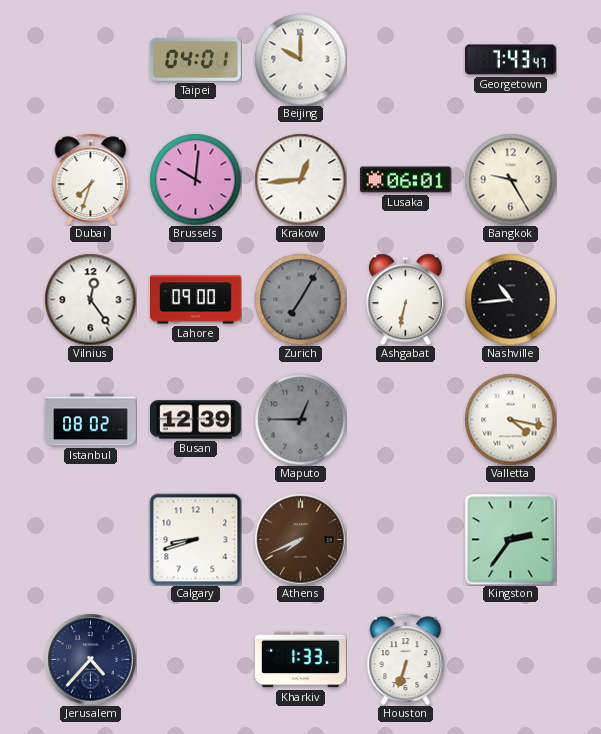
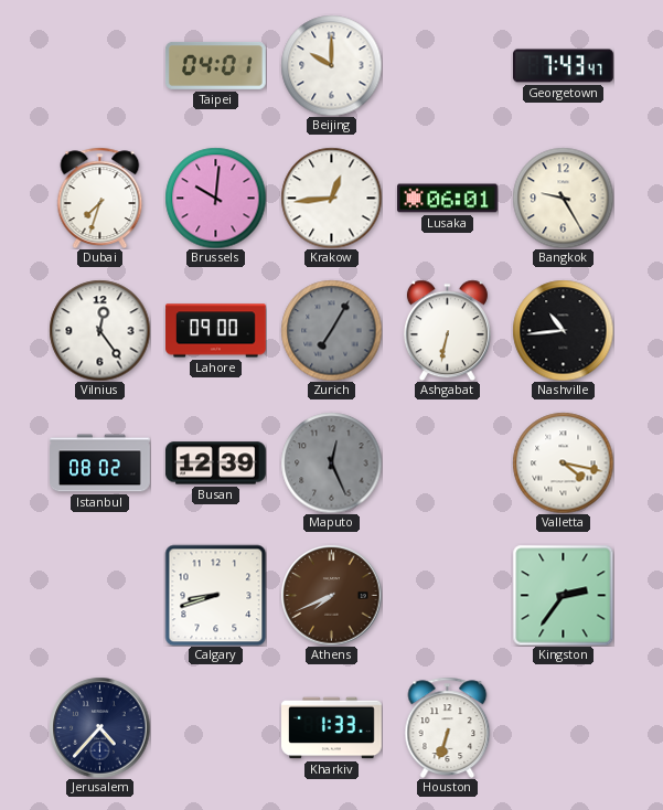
Maputo: 12:45 -> 12:26
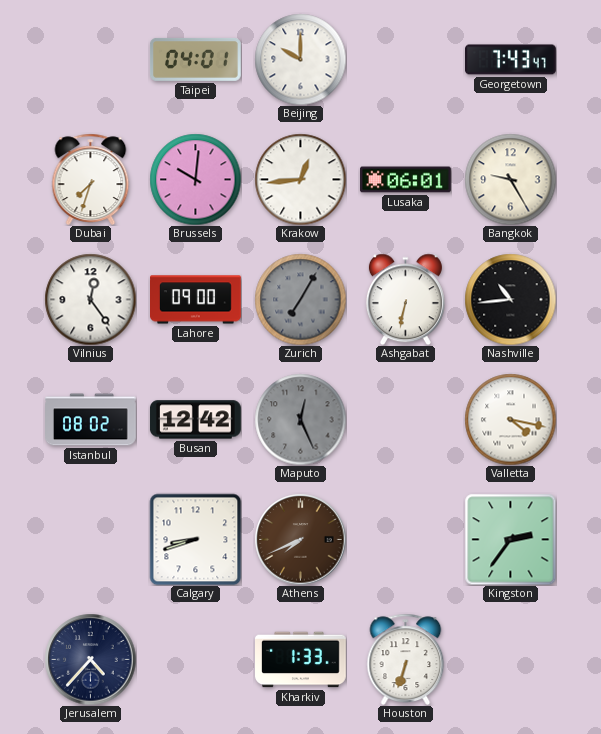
Busan: 12:39 -> 12:42
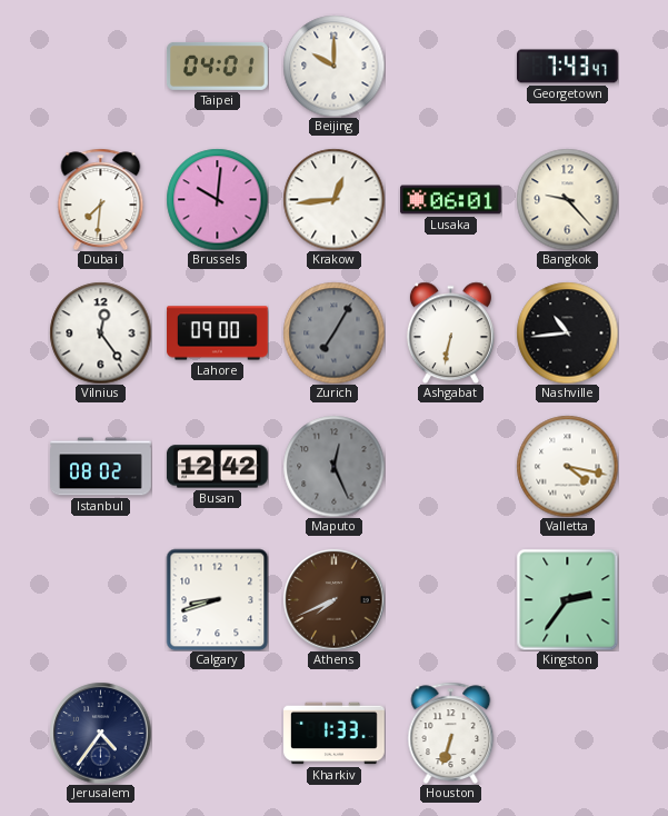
Dubai: 7:33 -> 7:31
Bangkok: 9:25 -> 9:23
Jerusalem: 4:37 -> 4:36
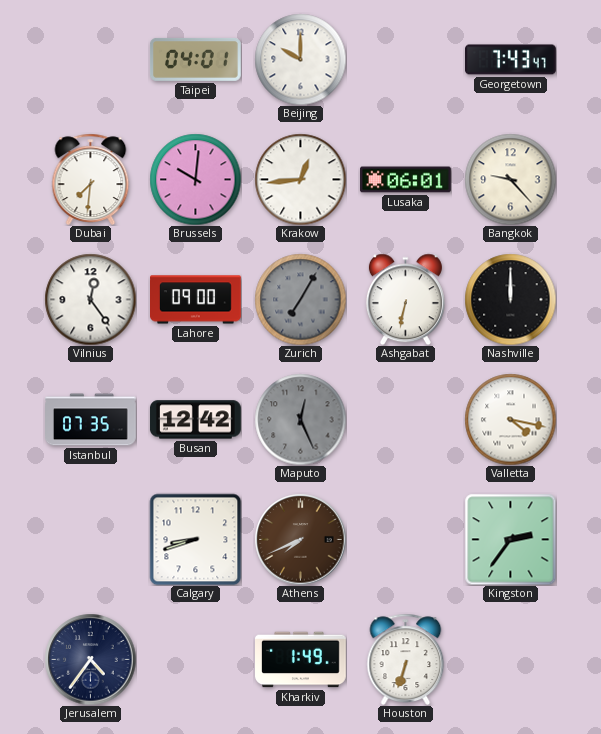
Nashville: 10:44 -> 12:00
Istanbul: 08:02 -> 07:35
Kharkiv: 1:33 -> 1:49
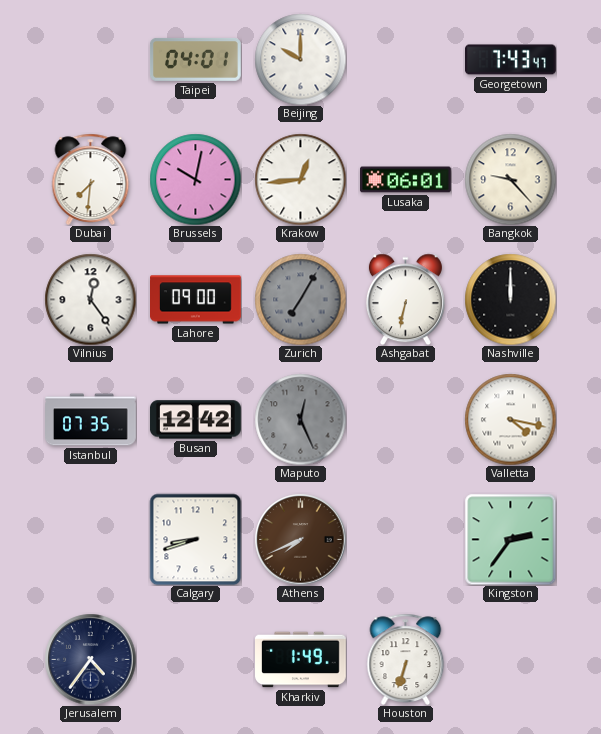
Brussels: 10:01 -> 10:02
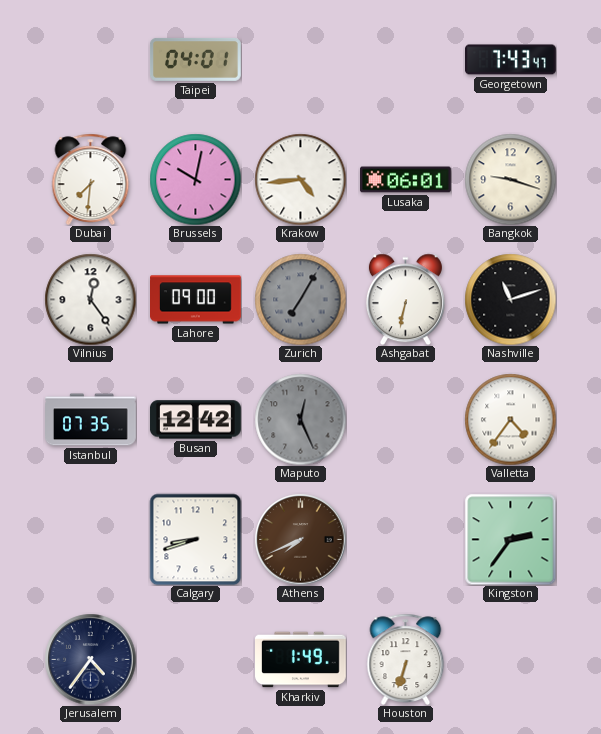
Beijing: 10:00 -> none
Krakow: 12:44 -> 4:44
Bangkok: 9:23 -> 9:18
Nashville: 12:00 -> 11:12
Valletta: 4:17 -> 4:36
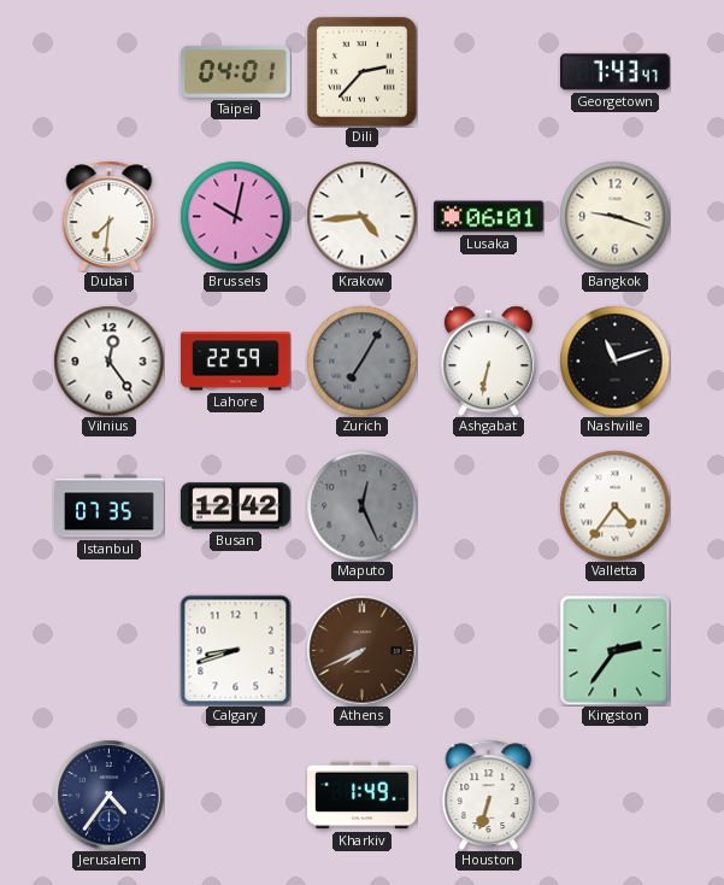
Dili: none -> 2:37
Lahore: 09:00 -> 22:59
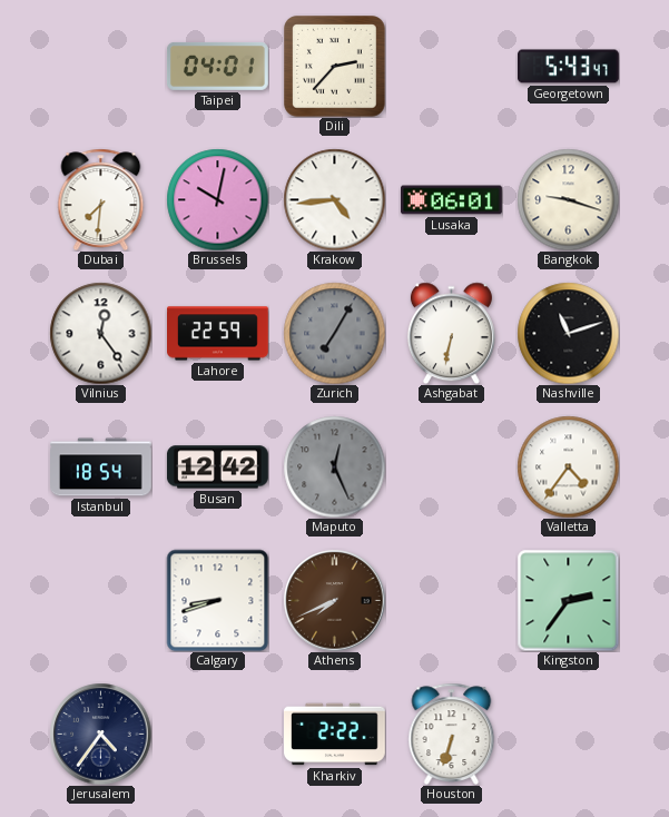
Georgetown: 7:43 -> 5:43
Istanbul: 07:35 -> 18:54
Kharkiv: 1:49 -> 2:22
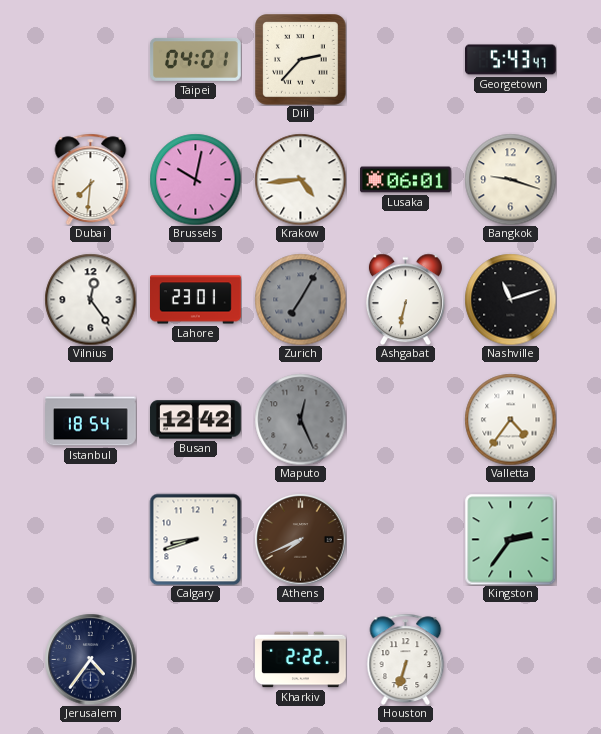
Lahore: 22:59 -> 23:01
